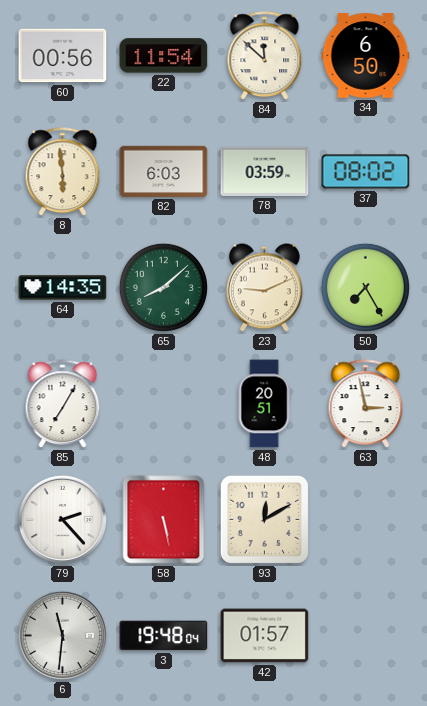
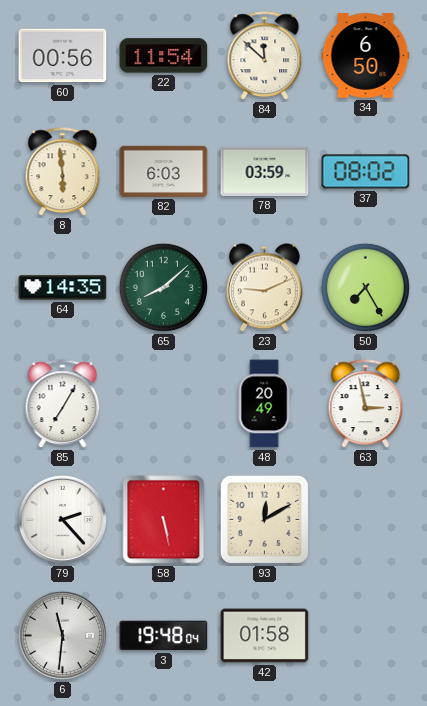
48: 20:51 -> 20:49
42: 01:57 -> 01:58
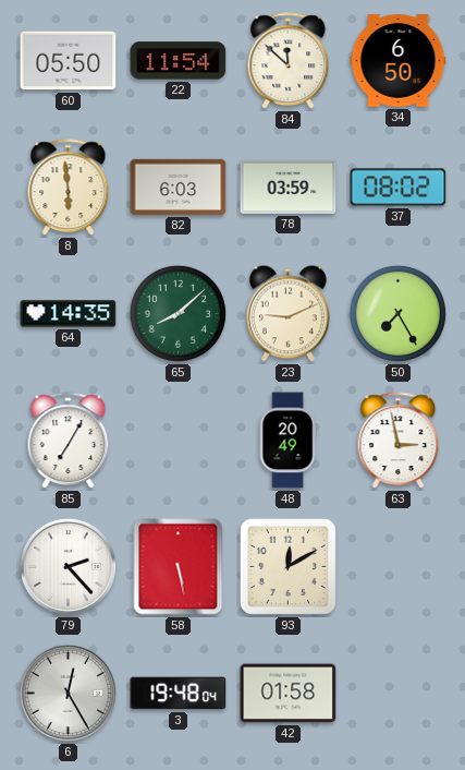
60: 00:56 -> 05:50
6: 11:31 -> 12:25
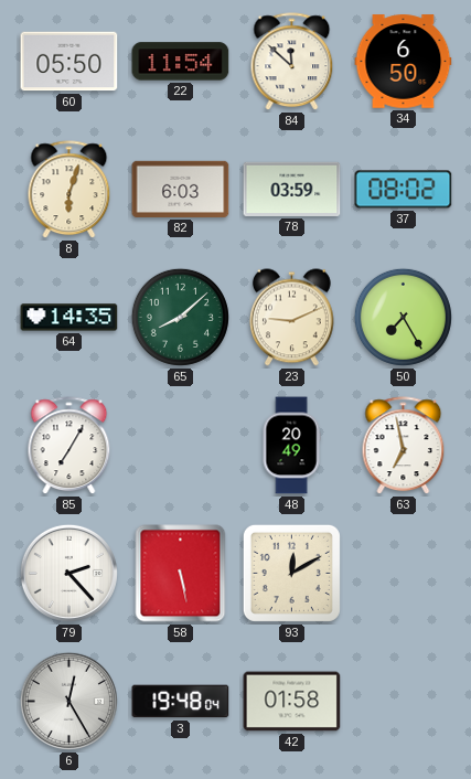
8: 5:59 -> 6:03
63: 2:58 -> 6:58
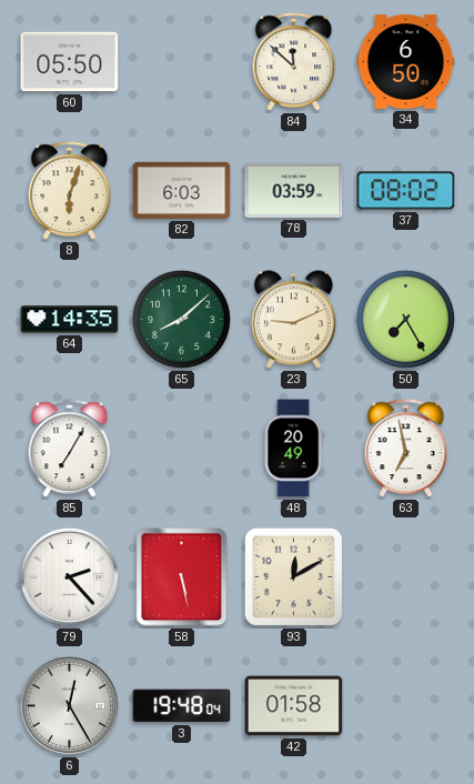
22: 11:54 -> none
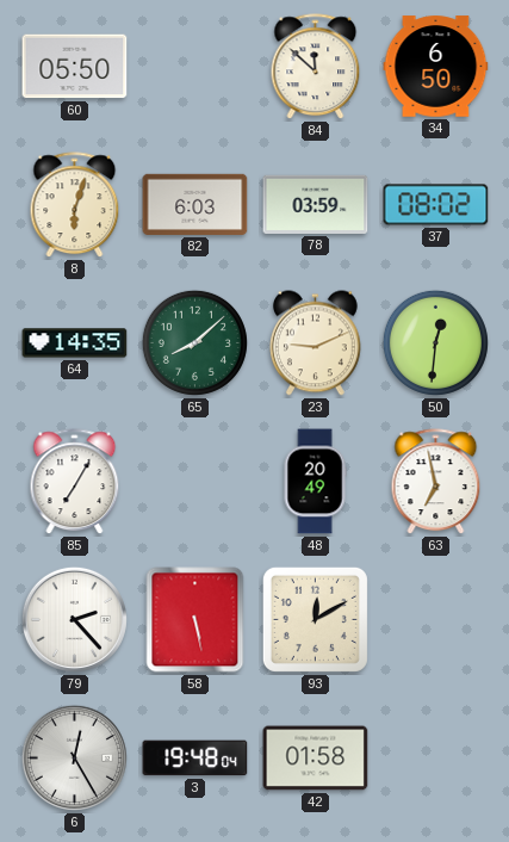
50: 7:25 -> 12:31
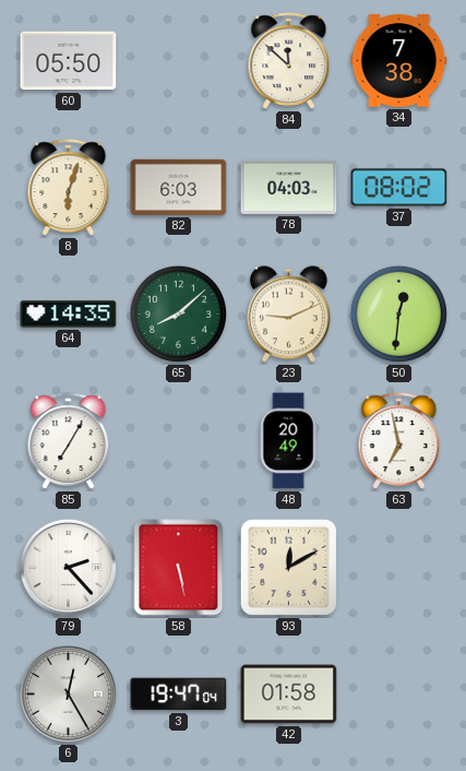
34: 6:50 -> 7:38
78: 03:59 -> 04:03
3: 19:48 -> 19:47
